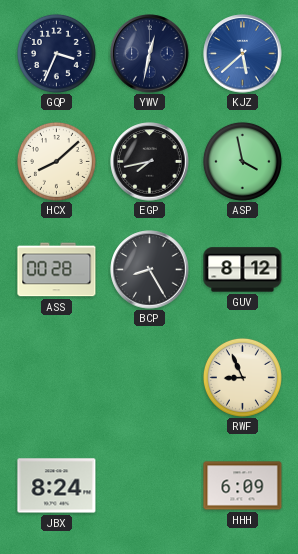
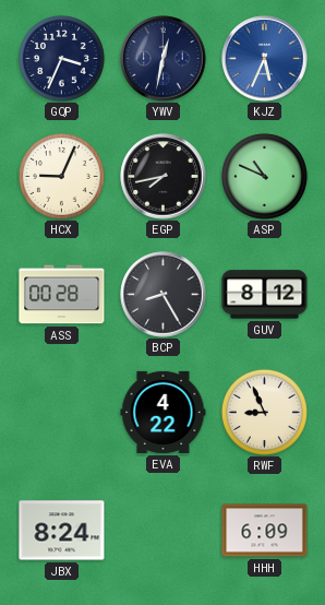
KJZ: 5:38 -> 5:34
HCX: 8:08 -> 9:04
ASP: 3:58 -> 10:49
EVA: none -> 4:22
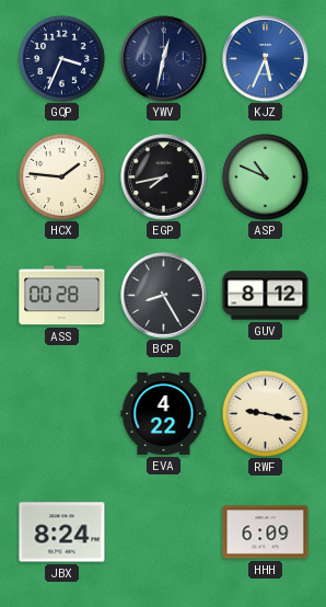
HCX: 9:04 -> 1:46
RWF: 8:56 -> 9:17
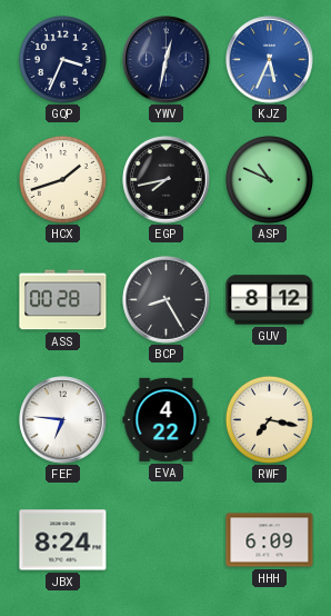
HCX: 1:46 -> 1:42
FEF: none -> 6:46
RWF: 9:17 -> 7:17
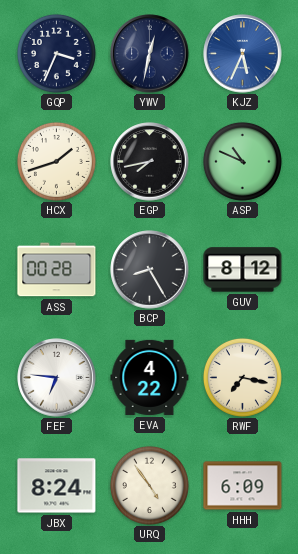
URQ: none -> 4:54
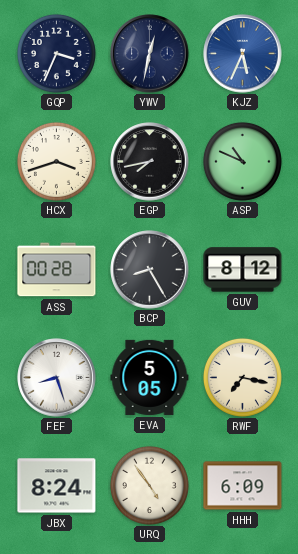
HCX: 1:42 -> 3:42
FEF: 6:46 -> 8:27
EVA: 4:22 -> 5:05
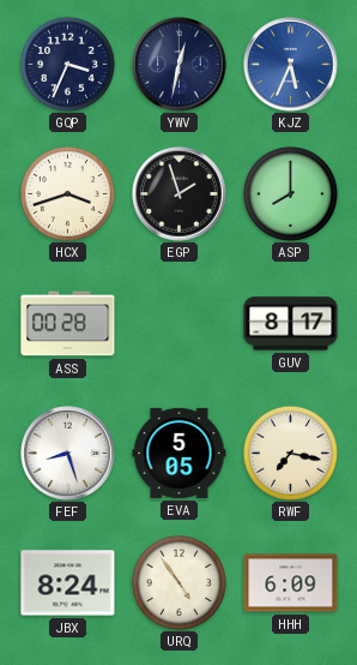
EGP: 7:43 -> 1:57
ASP: 10:49 -> 8:00
BCP: 8:25 -> none
GUV: 8:12 -> 8:17
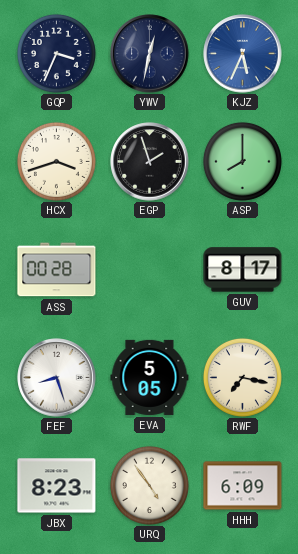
JBX: 8:24 -> 8:23
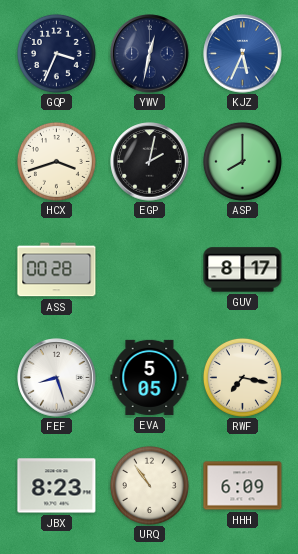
EGP: 1:57 -> 2:02
URQ: 4:54 -> 10:54
